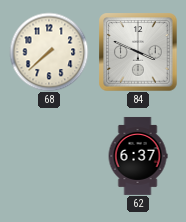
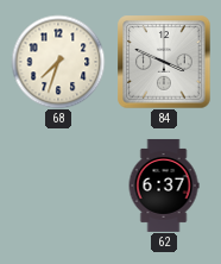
68: 7:38 -> 7:33
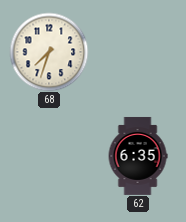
84: 3:49 -> none
62: 6:37 -> 6:35
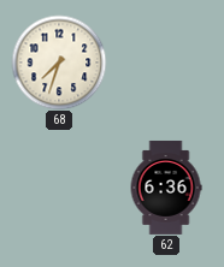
62: 6:35 -> 6:36
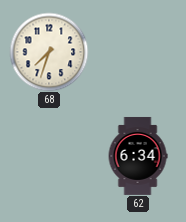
62: 6:36 -> 6:34
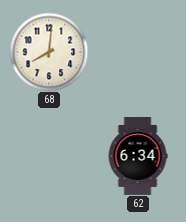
68: 7:33 -> 8:01
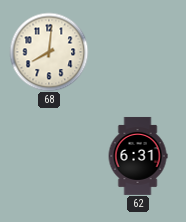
62: 6:34 -> 6:31
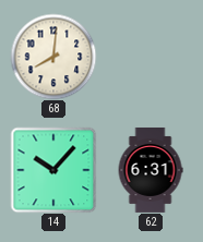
14: none -> 10:07
